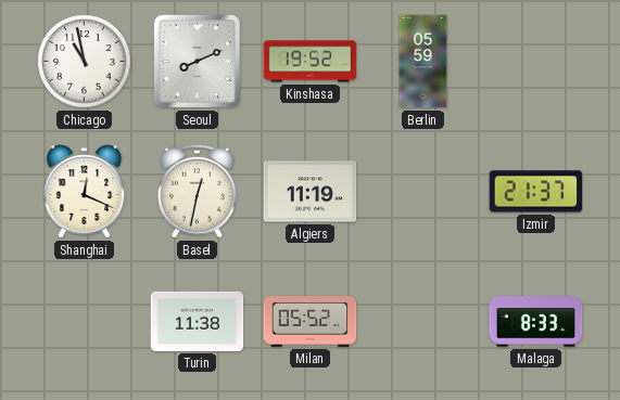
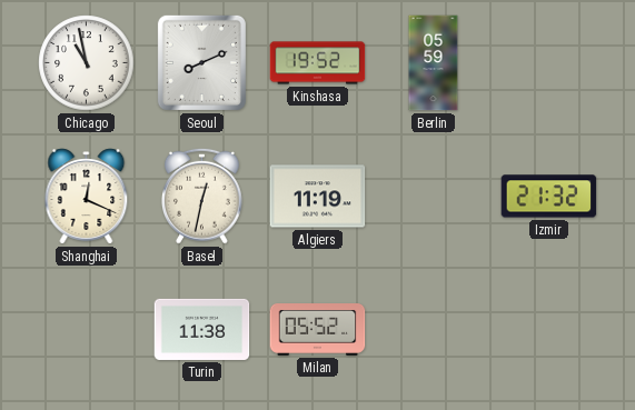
Izmir: 21:37 -> 21:32
Malaga: 8:33 -> none
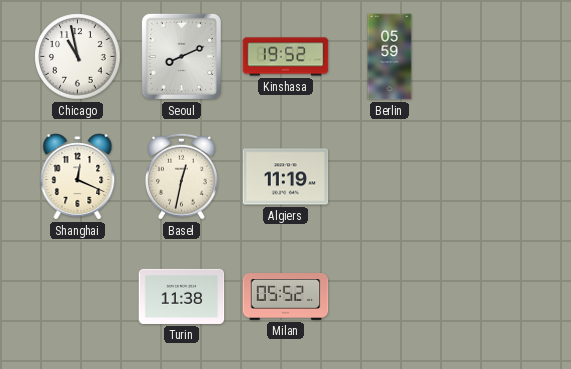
Izmir: 21:32 -> none
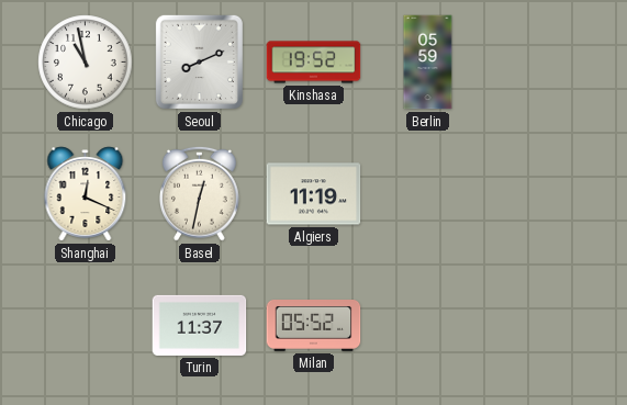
Turin: 11:38 -> 11:37
